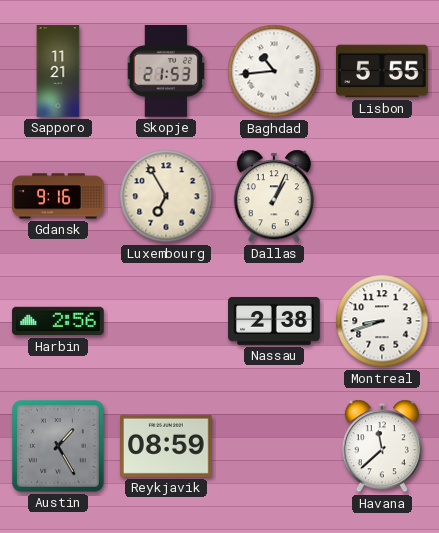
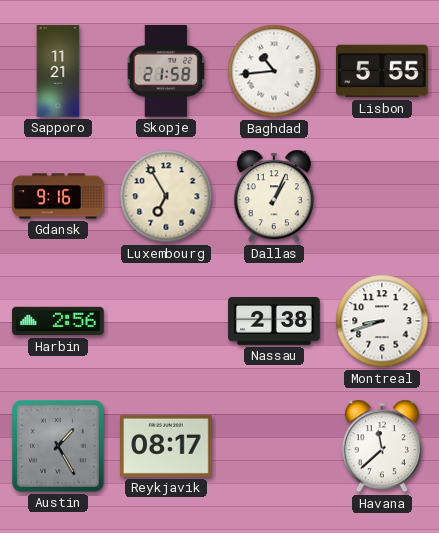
Skopje: 21:53 -> 21:58
Reykjavik: 08:59 -> 08:17
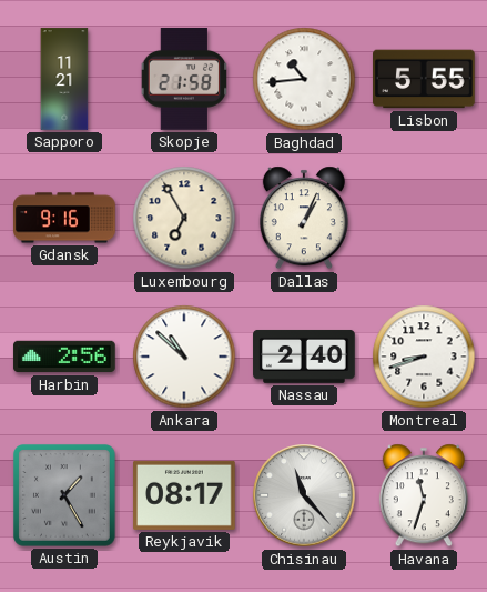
Ankara: none -> 10:52
Nassau: 2:38 -> 2:40
Chisinau: none -> 11:23
Havana: 11:38 -> 11:33
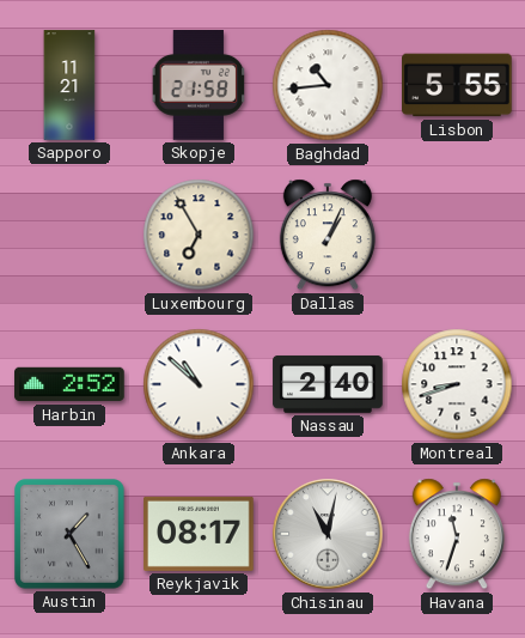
Gdansk: 9:16 -> none
Harbin: 2:56 -> 2:52
Chisinau: 11:23 -> 11:02
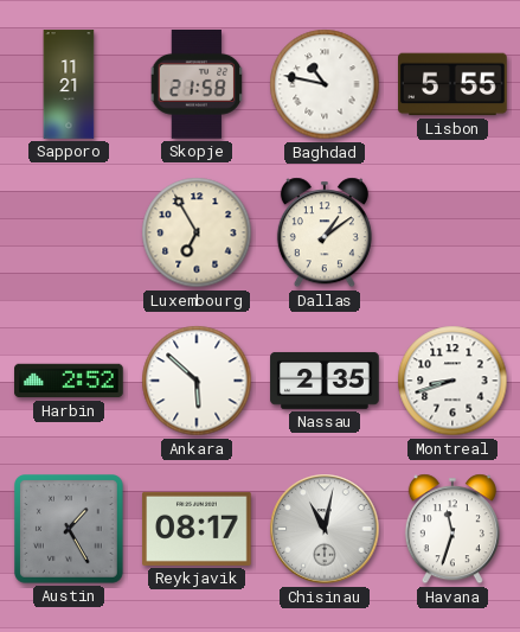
Baghdad: 10:44 -> 10:47
Dallas: 1:04 -> 1:09
Ankara: 10:52 -> 5:52
Nassau: 2:40 -> 2:35
